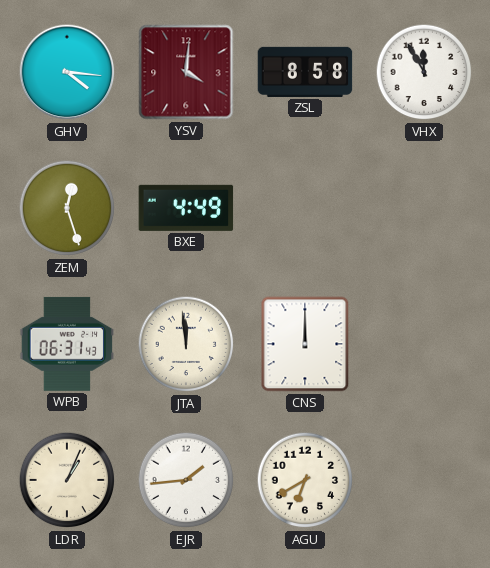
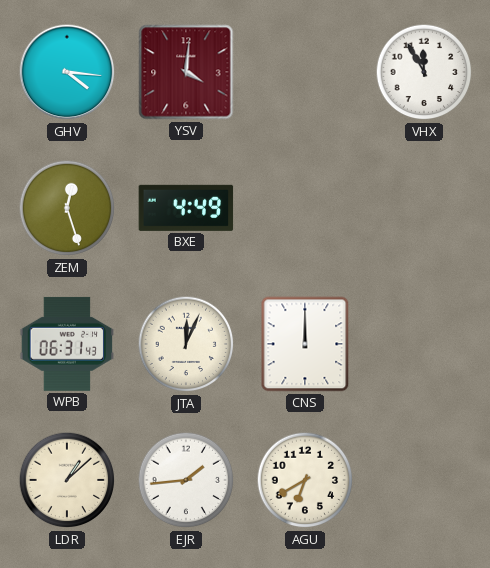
ZSL: 8:58 -> none
JTA: 11:59 -> 12:04
LDR: 1:04 -> 1:08
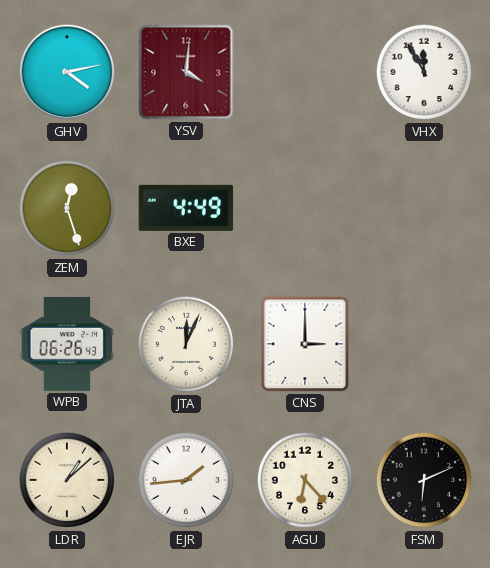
GHV: 4:16 -> 4:13
WPB: 06:31 -> 06:26
CNS: 12:00 -> 3:00
AGU: 6:40 -> 6:23
FSM: none -> 6:11
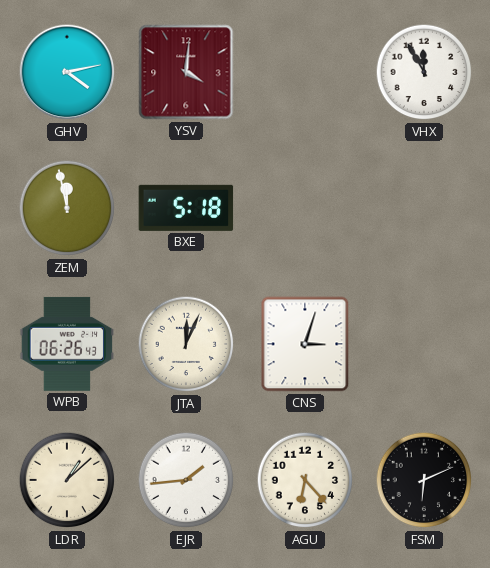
ZEM: 12:27 -> 11:58
BXE: 4:49 -> 5:18
CNS: 3:00 -> 3:03
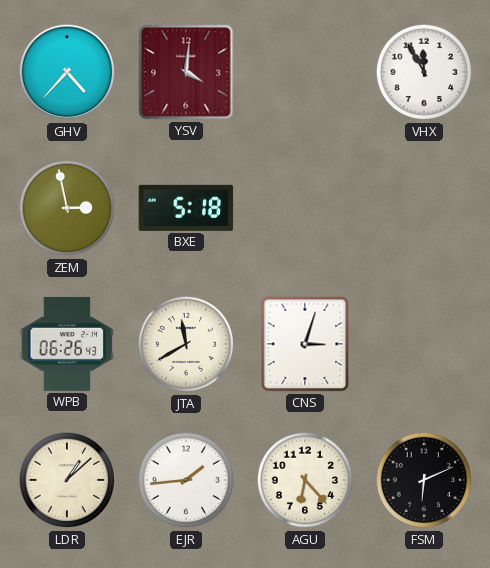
GHV: 4:13 -> 4:37
ZEM: 11:58 -> 2:58
JTA: 12:04 -> 11:40
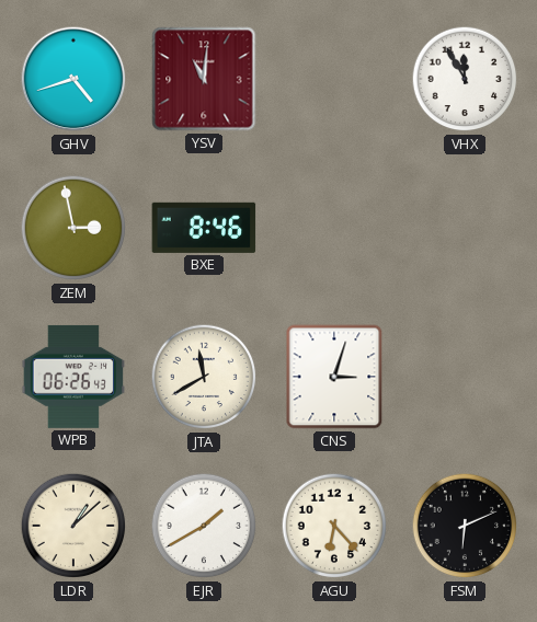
GHV: 4:37 -> 4:42
YSV: 4:01 -> 11:01
BXE: 5:18 -> 8:46
EJR: 1:44 -> 1:40
